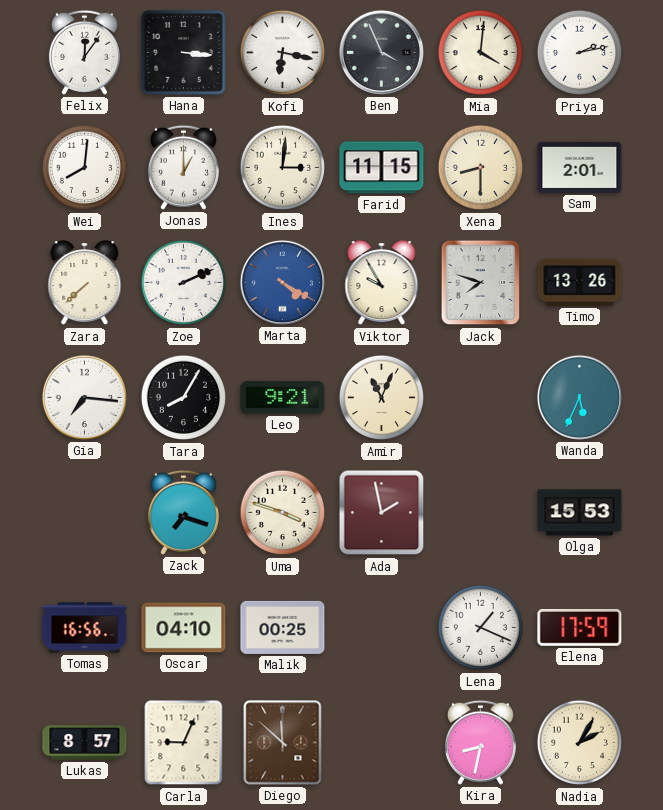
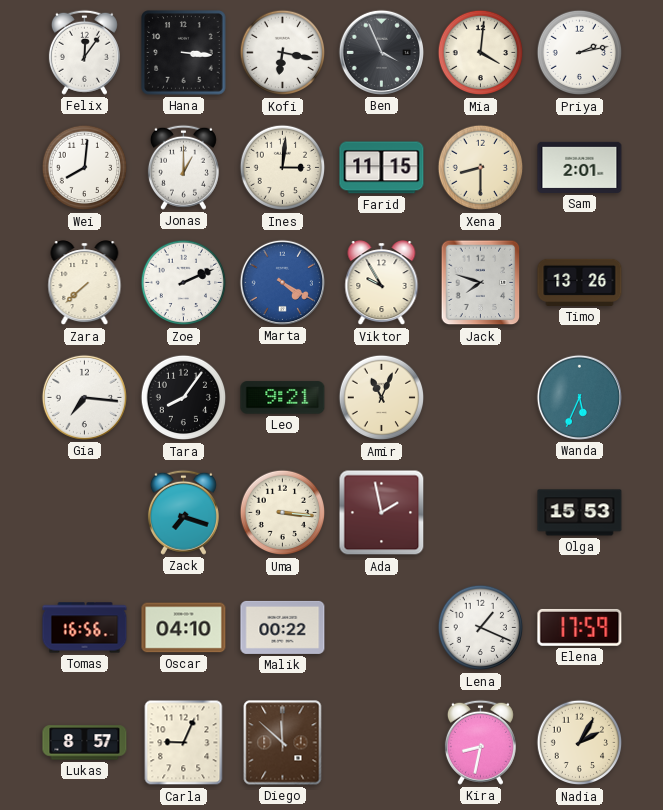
Tara: 8:05 -> 8:06
Uma: 3:48 -> 3:16
Malik: 00:25 -> 00:22
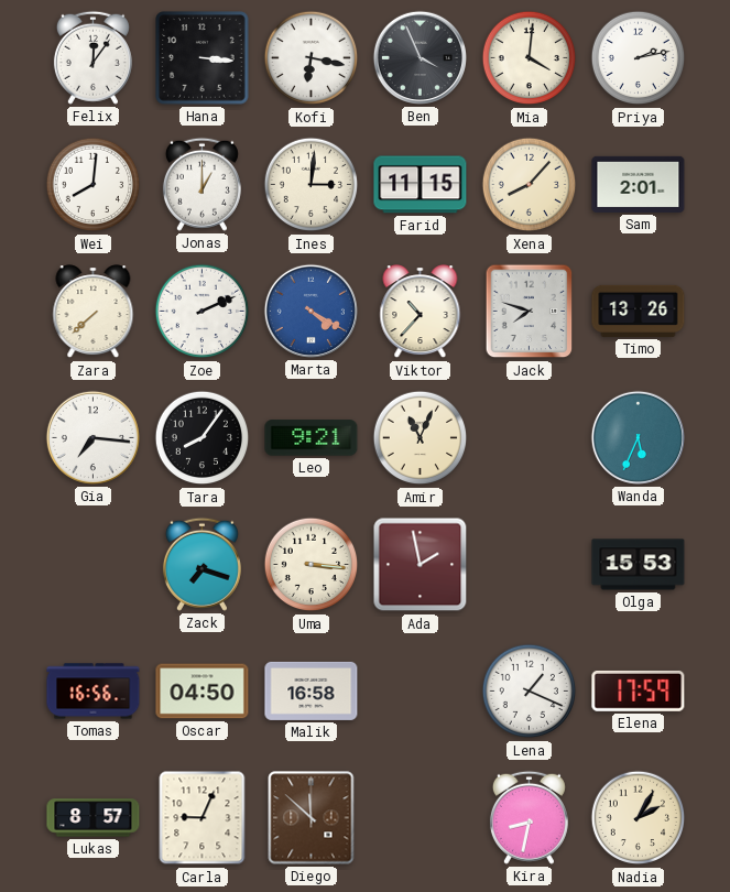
Xena: 8:30 -> 8:07
Viktor: 9:55 -> 10:37
Oscar: 04:10 -> 04:50
Malik: 00:22 -> 16:58
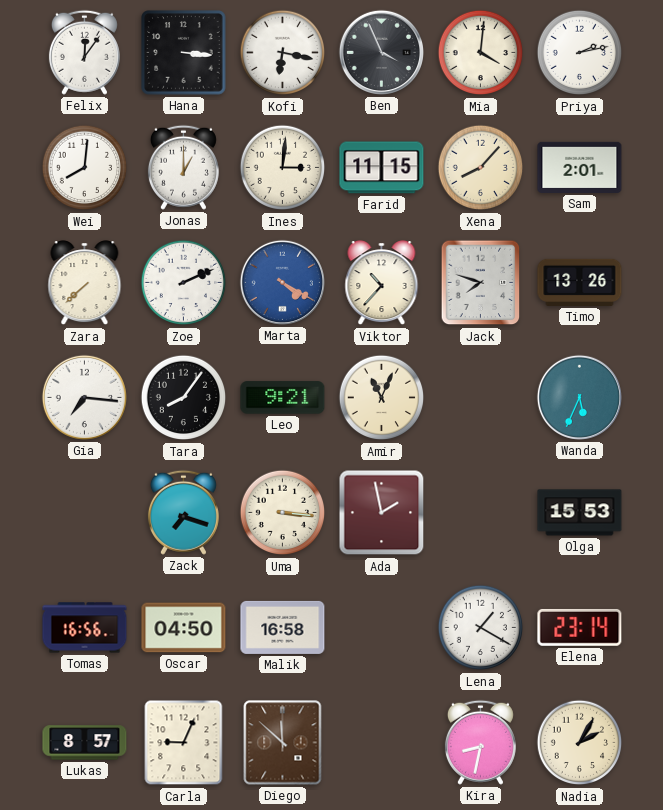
Lena: 1:19 -> 1:20
Elena: 17:59 -> 23:14
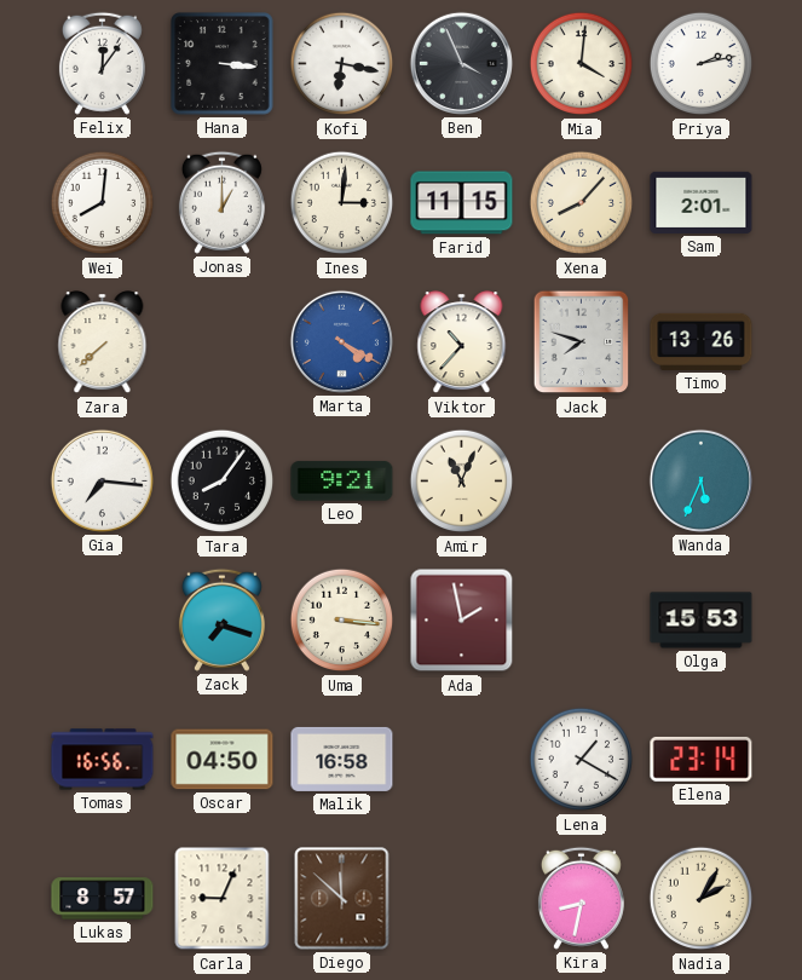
Zoe: 2:11 -> none
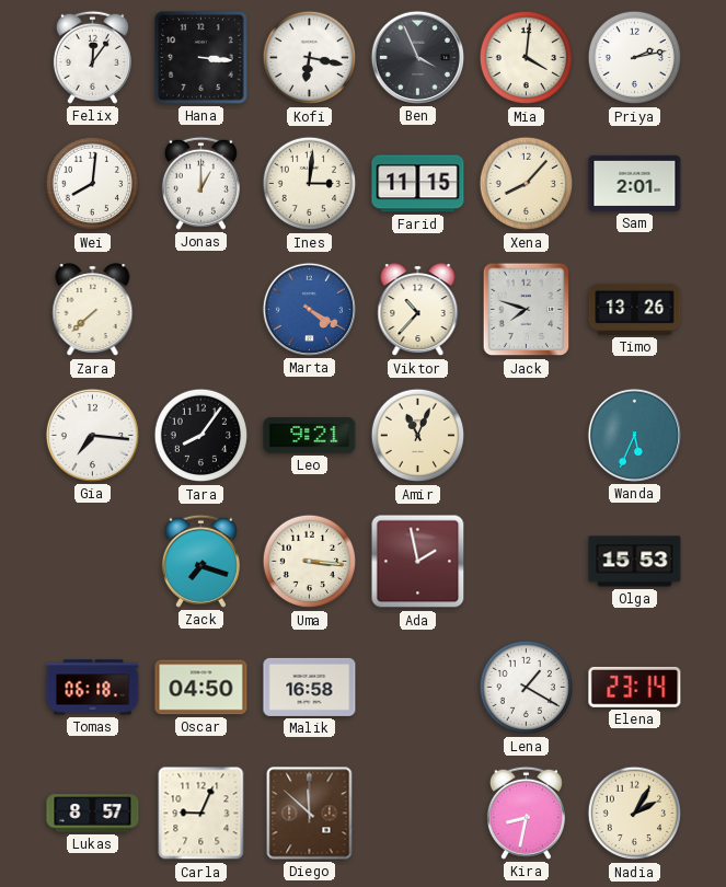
Tomas: 16:56 -> 06:18
